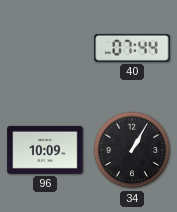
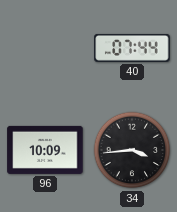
34: 1:05 -> 3:44
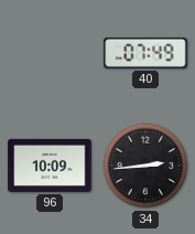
40: 07:44 -> 07:49
34: 3:44 -> 2:44
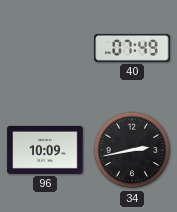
34: 2:44 -> 2:43
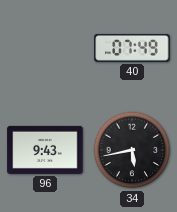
96: 10:09 -> 9:43
34: 2:43 -> 5:43
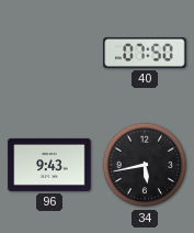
40: 07:49 -> 07:50
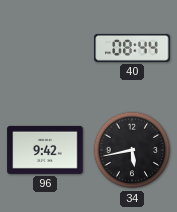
40: 07:50 -> 08:44
96: 9:43 -> 9:42
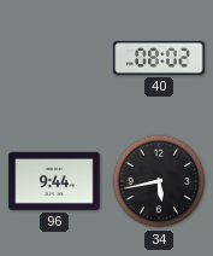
40: 08:44 -> 08:02
96: 9:42 -> 9:44
